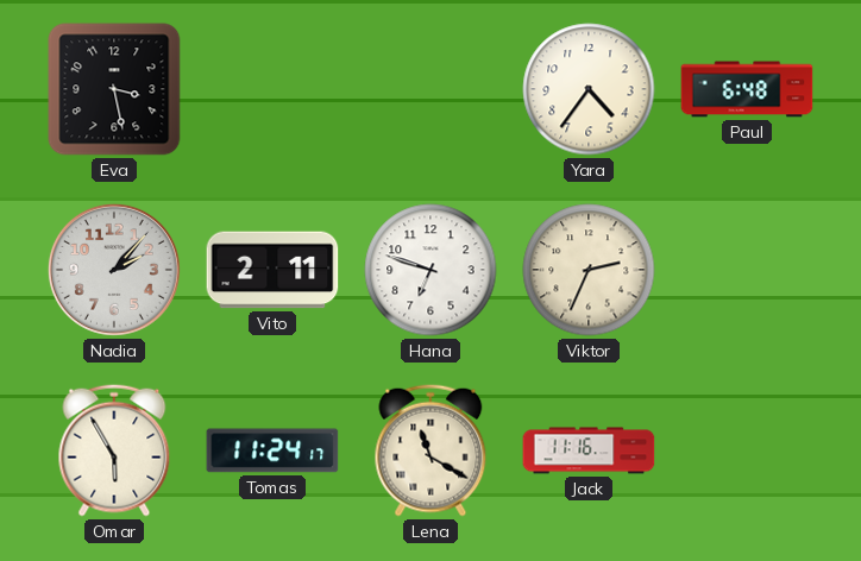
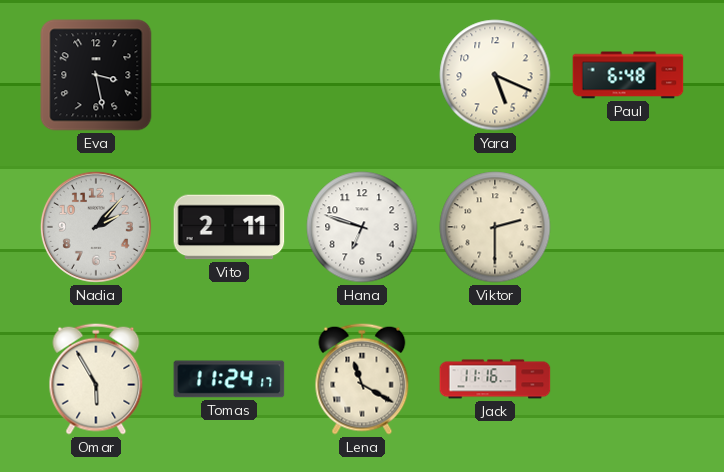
Yara: 4:36 -> 5:19
Viktor: 2:34 -> 2:30
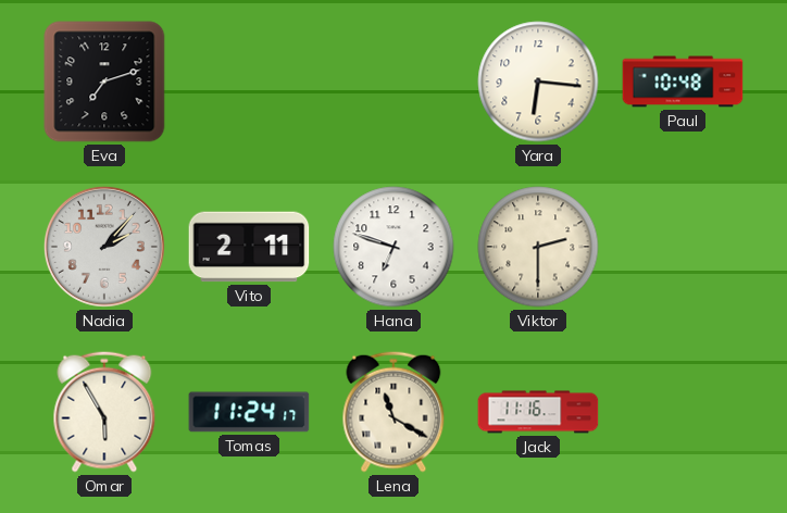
Eva: 3:28 -> 7:12
Yara: 5:19 -> 6:16
Paul: 6:48 -> 10:48
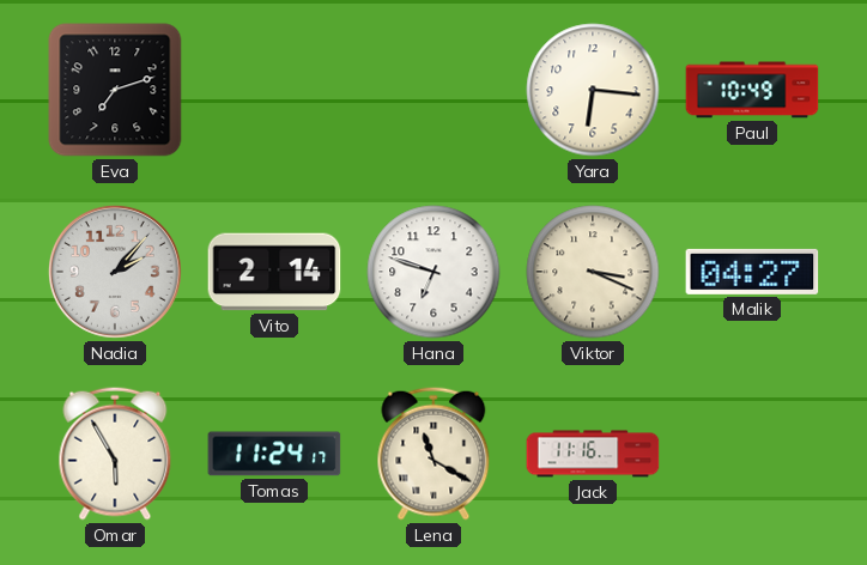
Paul: 10:48 -> 10:49
Vito: 2:11 -> 2:14
Viktor: 2:30 -> 3:19
Malik: none -> 04:27
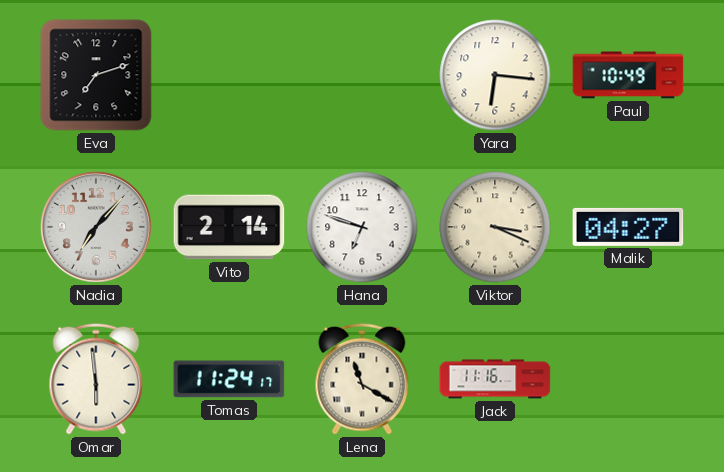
Nadia: 2:07 -> 7:07
Omar: 5:55 -> 5:59
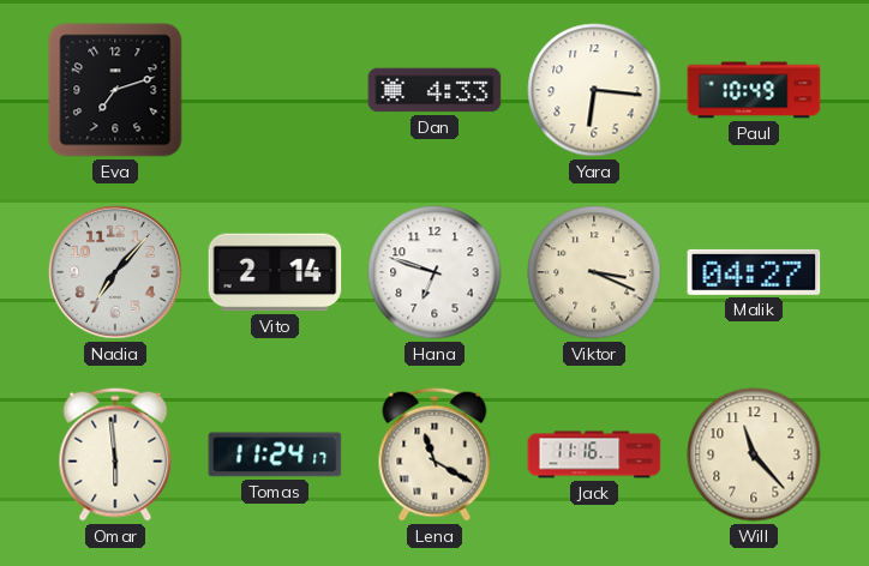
Dan: none -> 4:33
Will: none -> 11:23
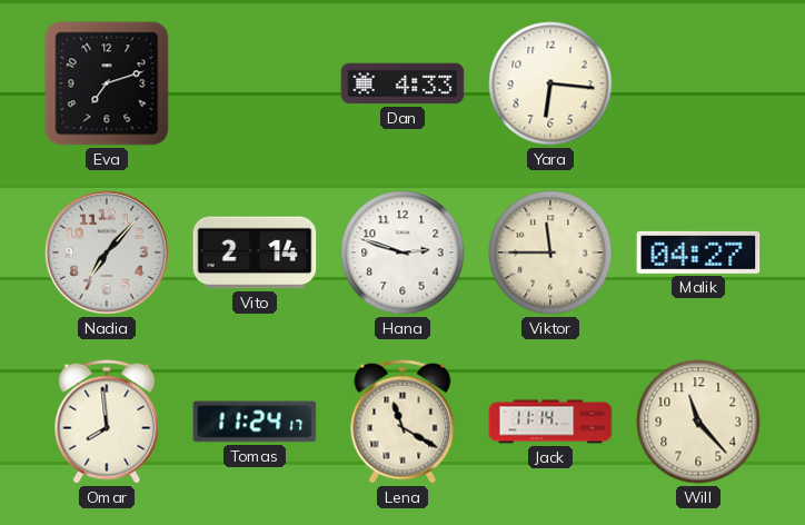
Paul: 10:49 -> none
Hana: 6:48 -> 2:48
Viktor: 3:19 -> 11:45
Omar: 5:59 -> 7:59
Jack: 11:16 -> 11:14
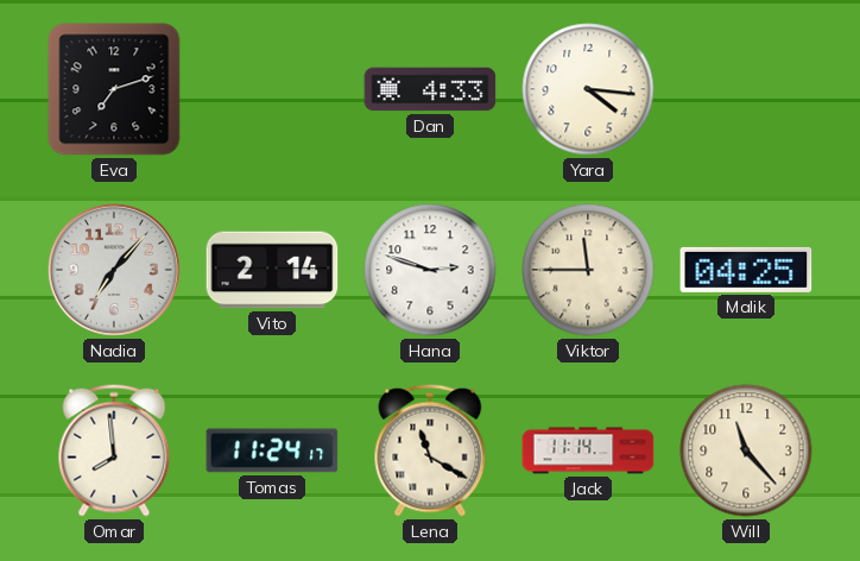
Yara: 6:16 -> 4:16
Malik: 04:27 -> 04:25
